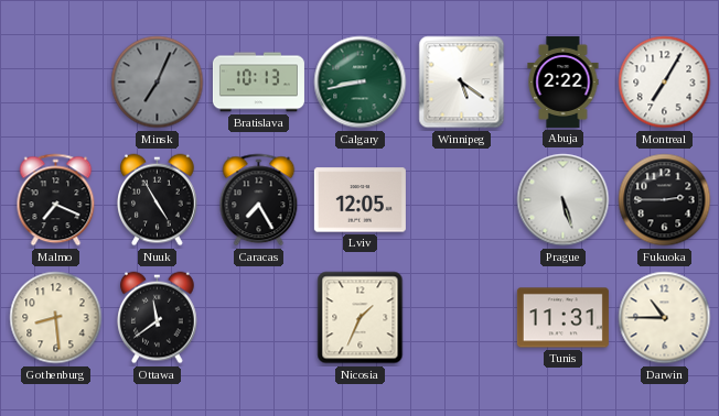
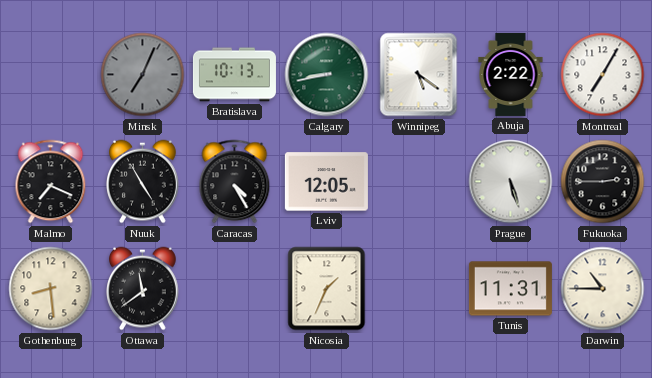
Caracas: 7:25 -> 4:25
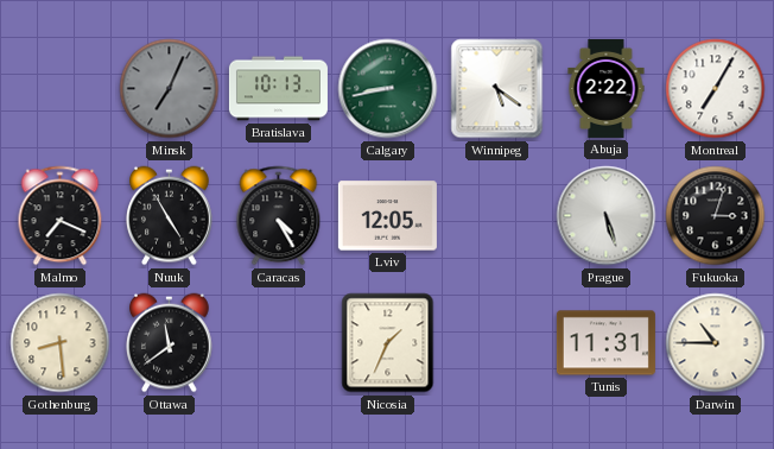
Fukuoka: 2:45 -> 3:03
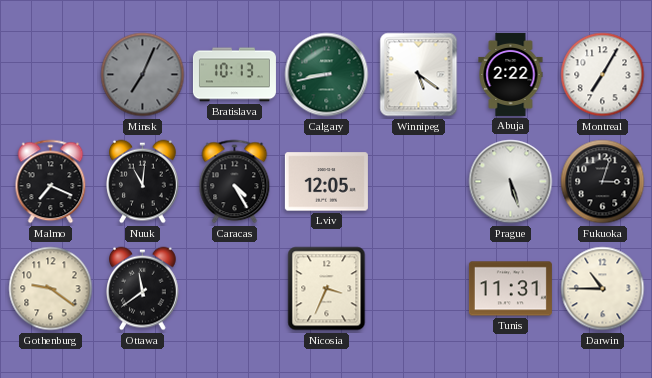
Nuuk: 4:55 -> 11:01
Gothenburg: 8:29 -> 9:21
Nicosia: 1:34 -> 3:34
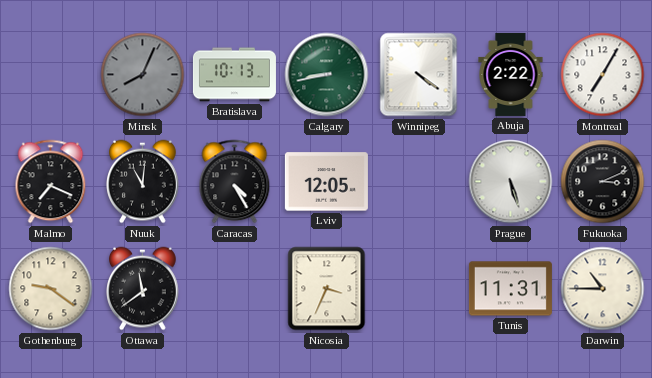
Minsk: 7:04 -> 8:04
Winnipeg: 5:21 -> 4:21
Fukuoka: 3:03 -> 3:11
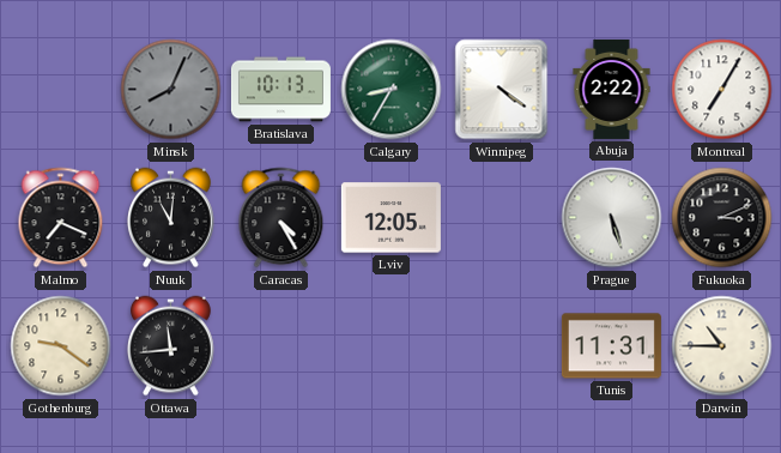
Calgary: 8:43 -> 8:35
Ottawa: 11:39 -> 11:44
Nicosia: 3:34 -> none
